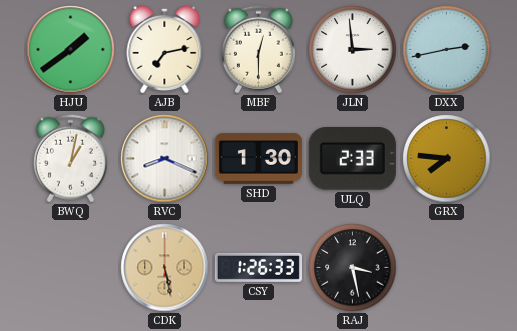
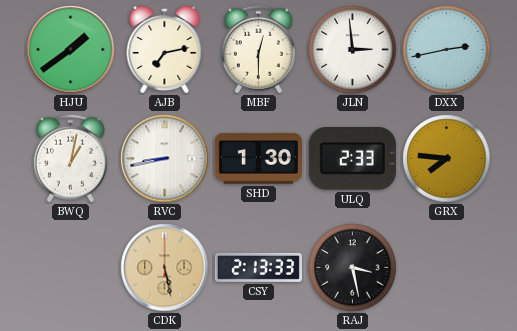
RVC: 8:19 -> 8:43
CSY: 1:26 -> 2:13
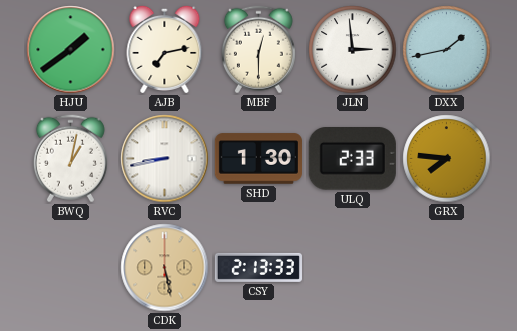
DXX: 2:43 -> 1:43
RAJ: 3:28 -> none
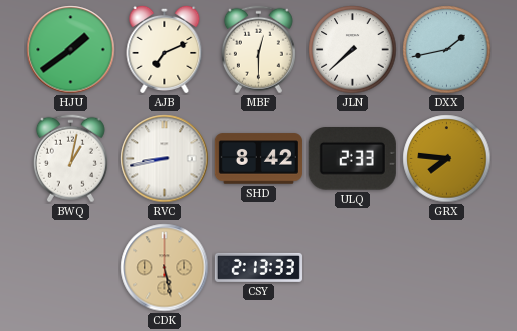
AJB: 7:13 -> 7:11
JLN: 2:59 -> 7:38
SHD: 1:30 -> 8:42
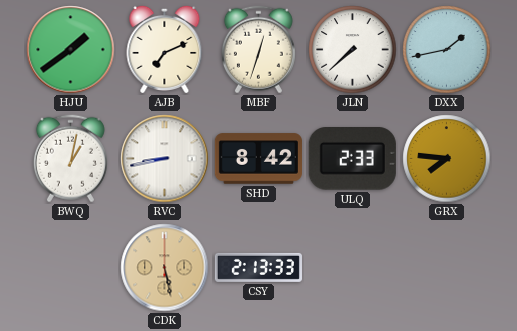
MBF: 12:30 -> 12:33
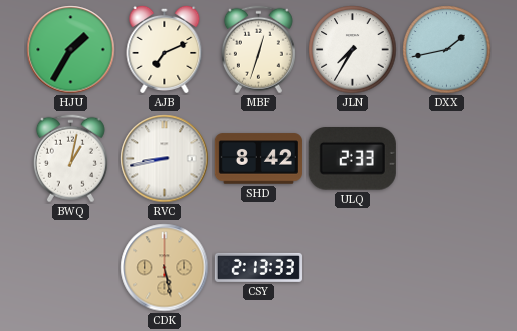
HJU: 1:39 -> 1:35
JLN: 7:38 -> 7:35
GRX: 7:46 -> none
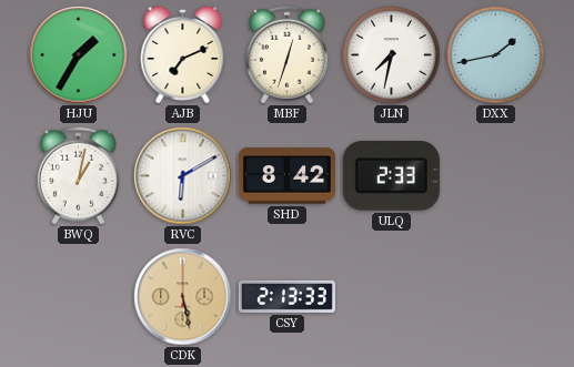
JLN: 7:35 -> 7:32
RVC: 8:43 -> 6:10
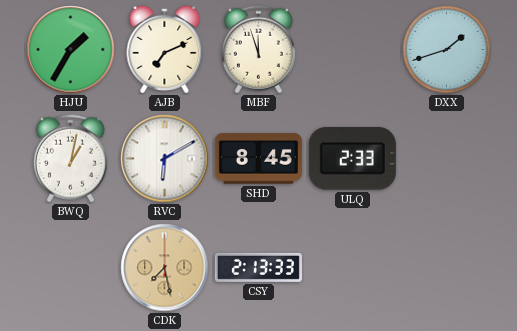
MBF: 12:33 -> 11:57
JLN: 7:32 -> none
DXX: 1:43 -> 1:42
SHD: 8:42 -> 8:45
CDK: 5:28 -> 7:28
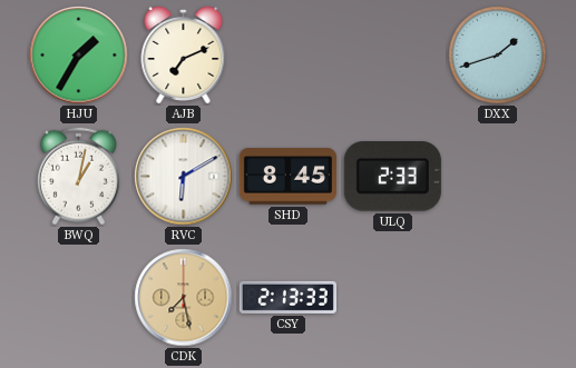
MBF: 11:57 -> none
